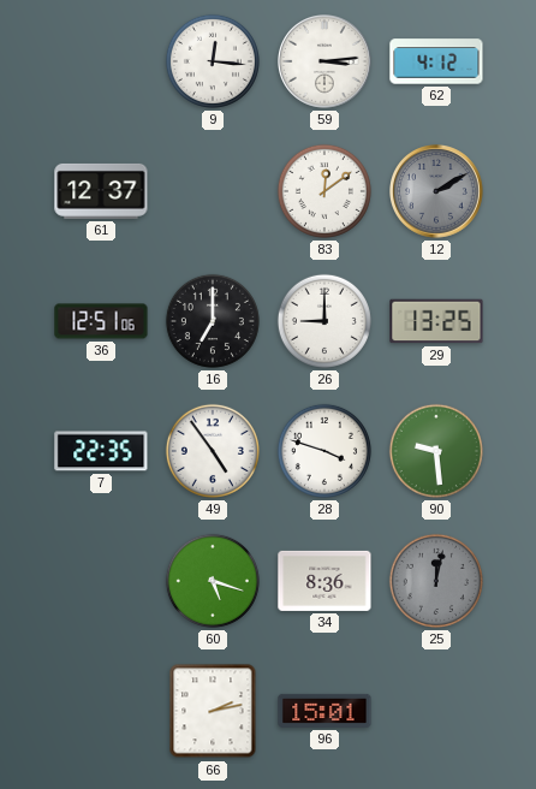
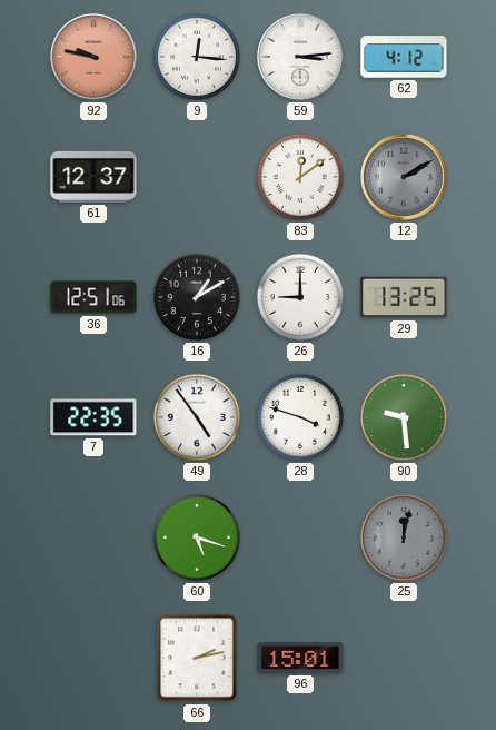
92: none -> 9:47
16: 7:00 -> 1:10
34: 8:36 -> none
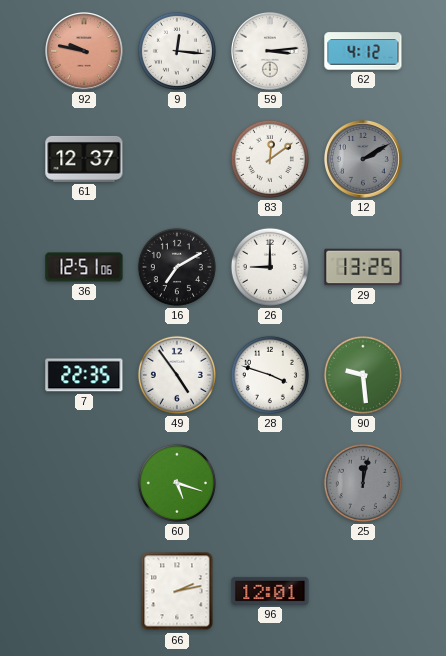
16: 1:10 -> 7:10
96: 15:01 -> 12:01
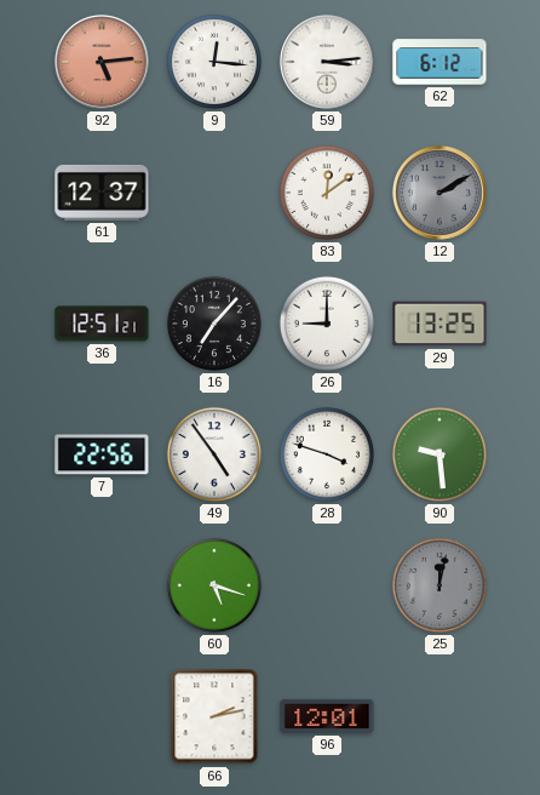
92: 9:47 -> 5:14
62: 4:12 -> 6:12
36: 12:51:06 -> 12:51:21
16: 7:10 -> 7:07
7: 22:35 -> 22:56
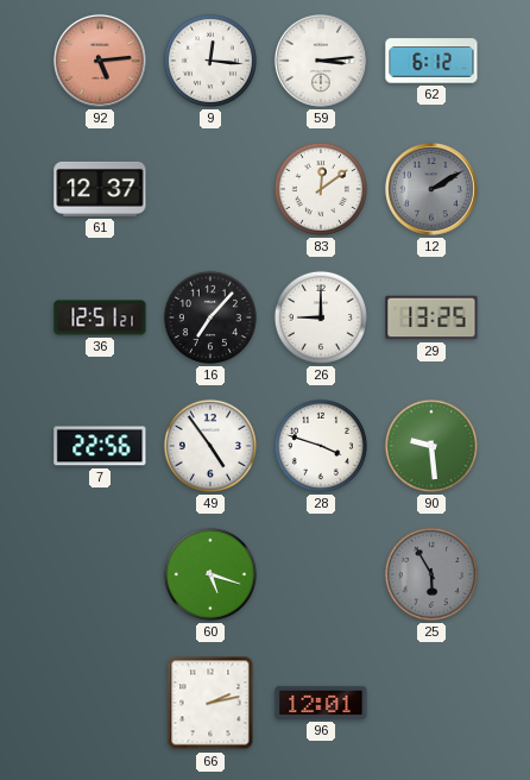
25: 12:02 -> 5:55
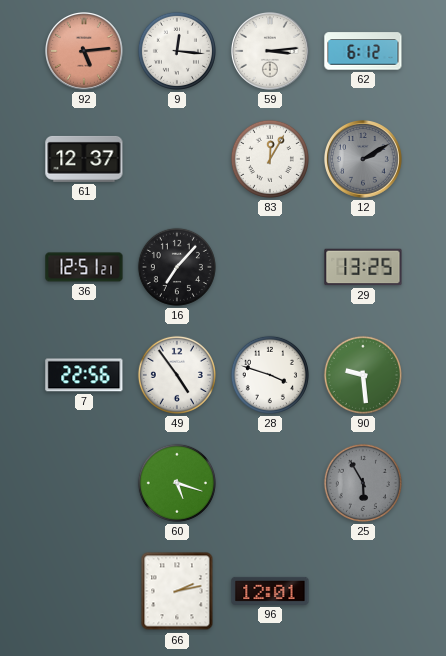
83: 12:09 -> 12:05
26: 9:00 -> none
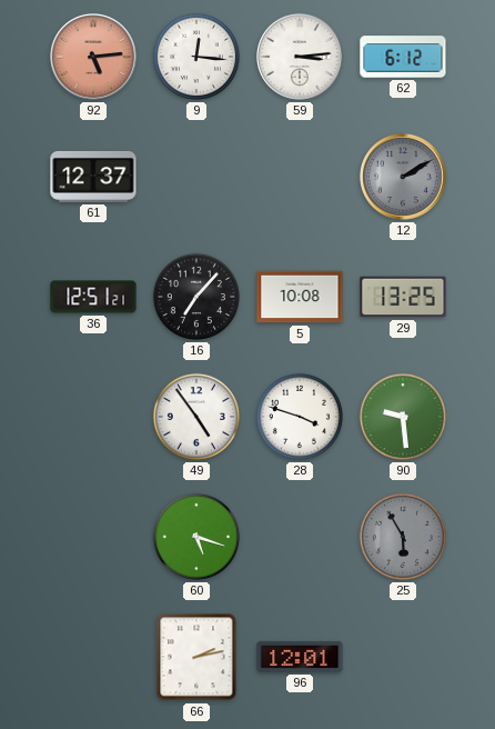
83: 12:05 -> none
5: none -> 10:08
7: 22:56 -> none
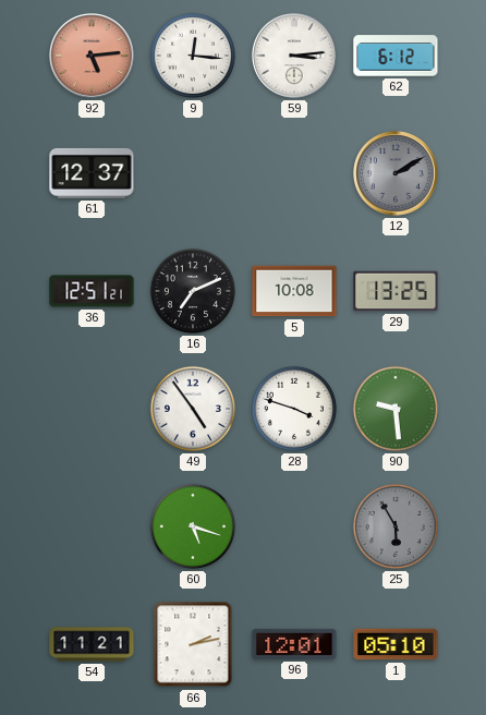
16: 7:07 -> 7:11
54: none -> 11:21
1: none -> 05:10
